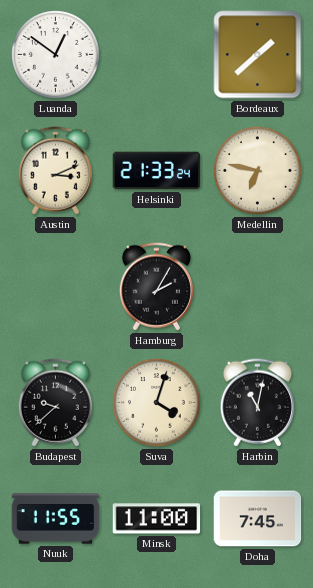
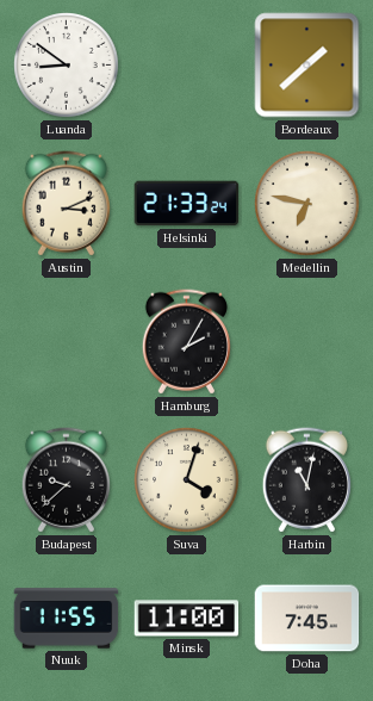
Luanda: 12:51 -> 8:51
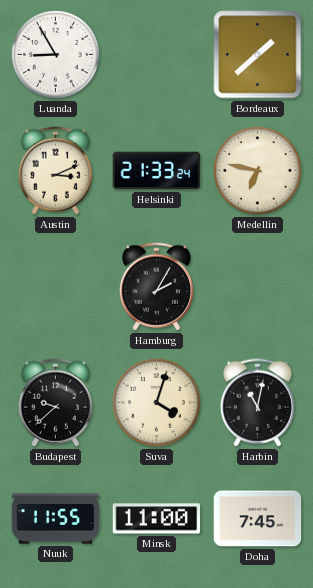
Luanda: 8:51 -> 8:55
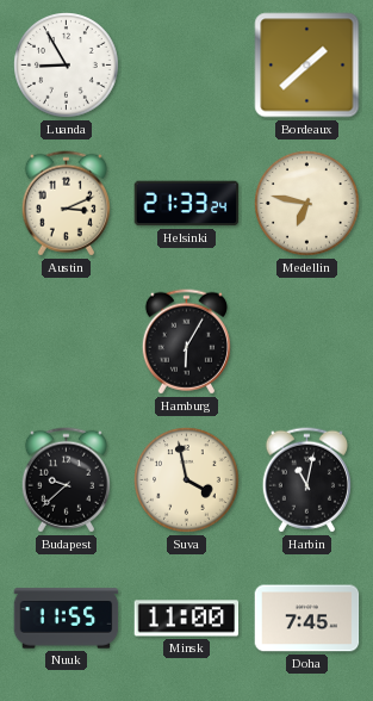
Hamburg: 2:05 -> 6:05
Suva: 4:03 -> 3:58
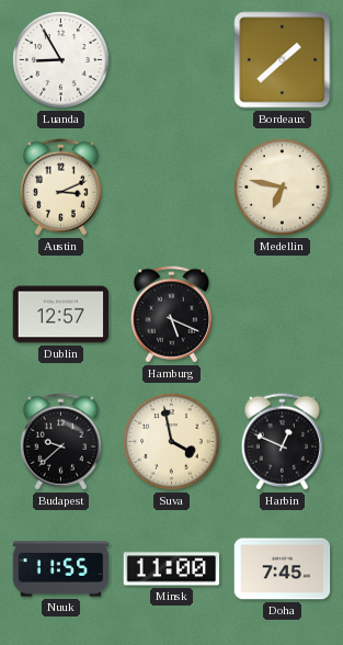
Helsinki: 21:33 -> none
Dublin: none -> 12:57
Hamburg: 6:05 -> 5:19
Harbin: 11:02 -> 12:49
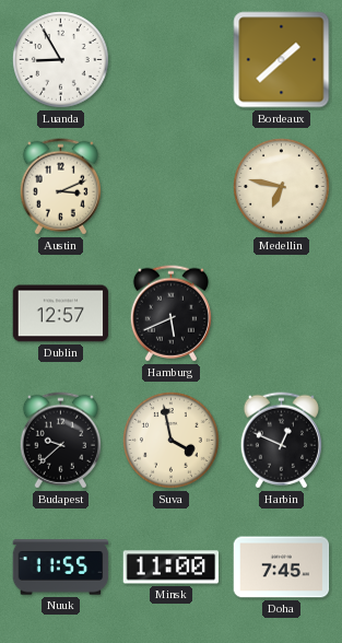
Hamburg: 5:19 -> 5:41
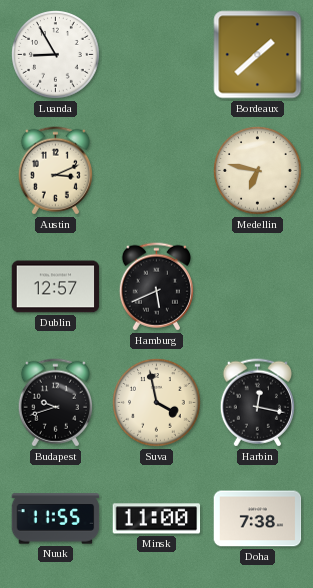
Budapest: 9:38 -> 9:42
Harbin: 12:49 -> 12:17
Doha: 7:45 -> 7:38
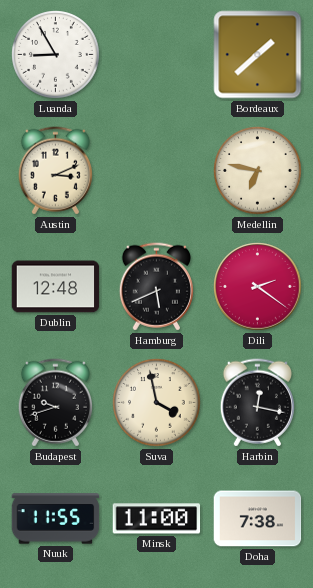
Dublin: 12:57 -> 12:48
Dili: none -> 2:21
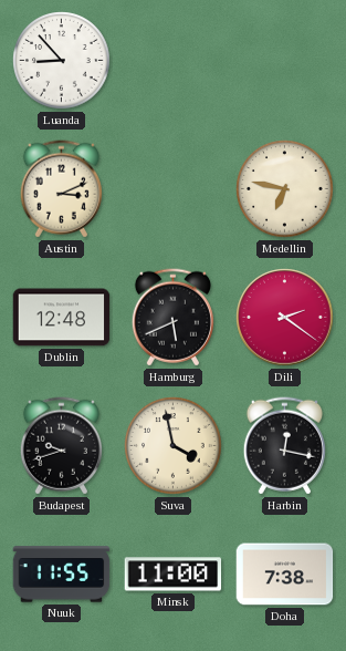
Luanda: 8:55 -> 8:53
Bordeaux: 1:38 -> none
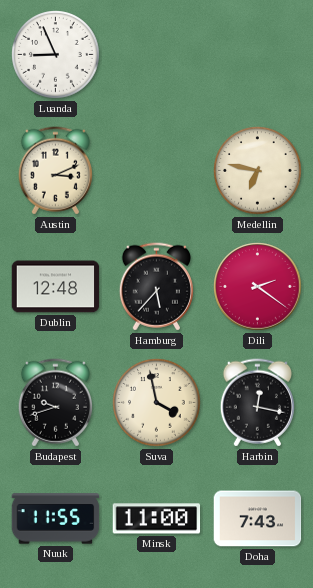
Luanda: 8:53 -> 8:56
Hamburg: 5:41 -> 5:37
Doha: 7:38 -> 7:43
